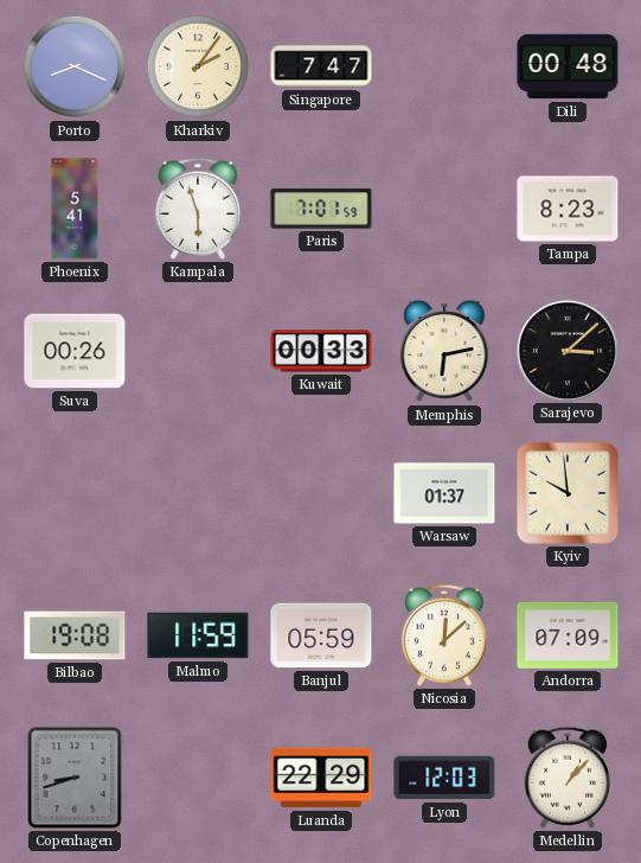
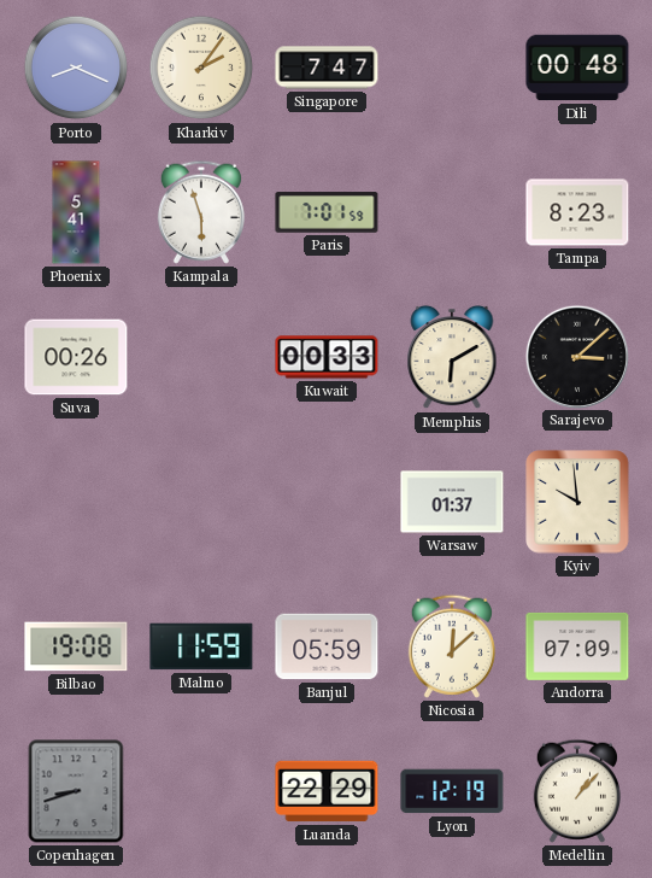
Memphis: 6:13 -> 6:10
Lyon: 12:03 -> 12:19
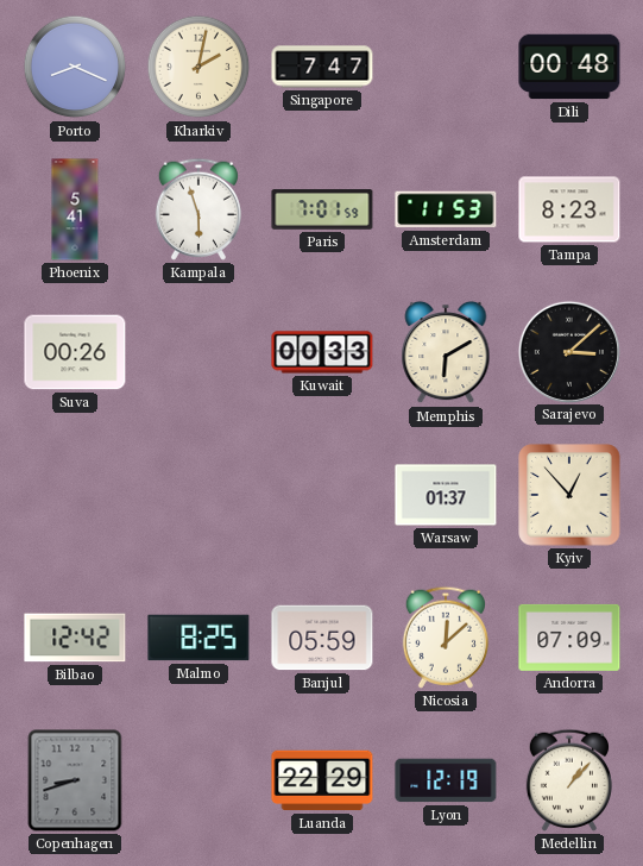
Kharkiv: 2:06 -> 2:02
Amsterdam: none -> 11:53
Kyiv: 9:59 -> 12:53
Bilbao: 19:08 -> 12:42
Malmo: 11:59 -> 8:25
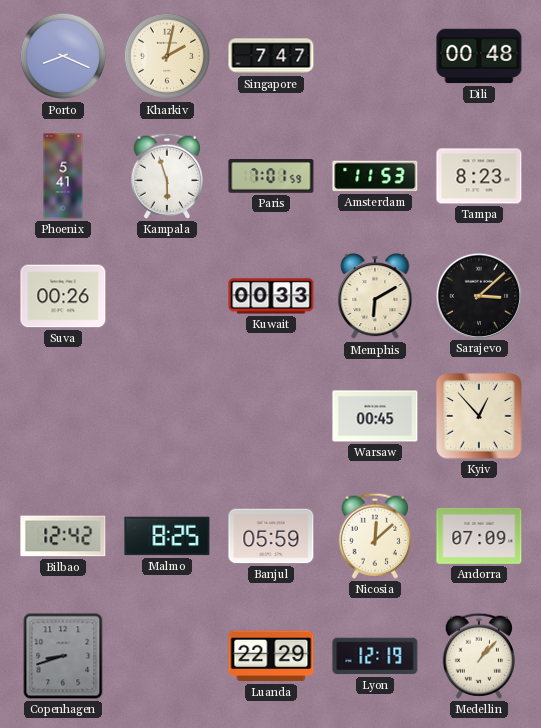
Warsaw: 01:37 -> 00:45
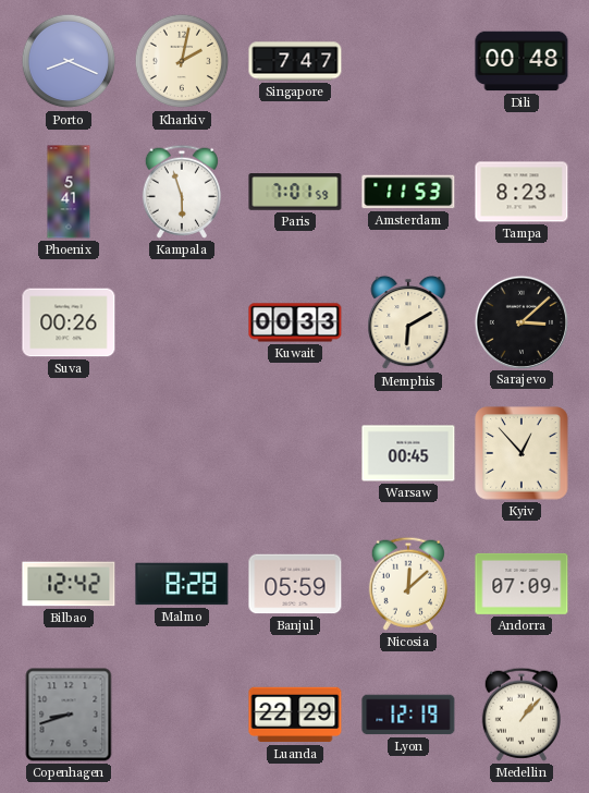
Malmo: 8:25 -> 8:28
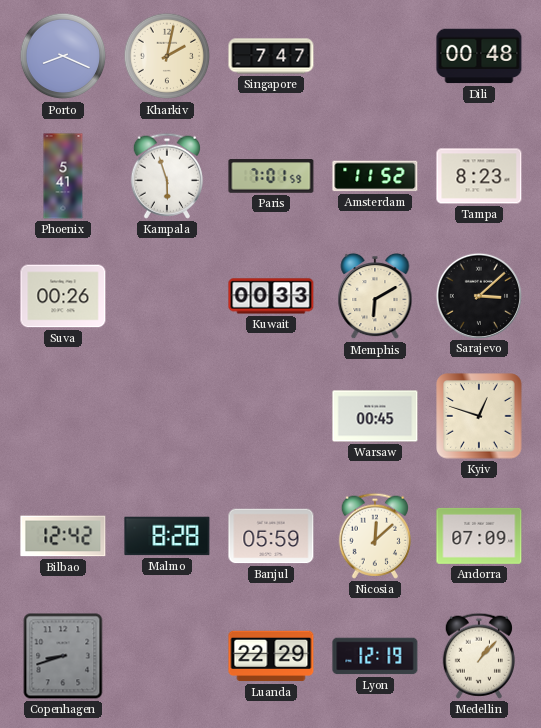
Amsterdam: 11:53 -> 11:52
Kyiv: 12:53 -> 12:48
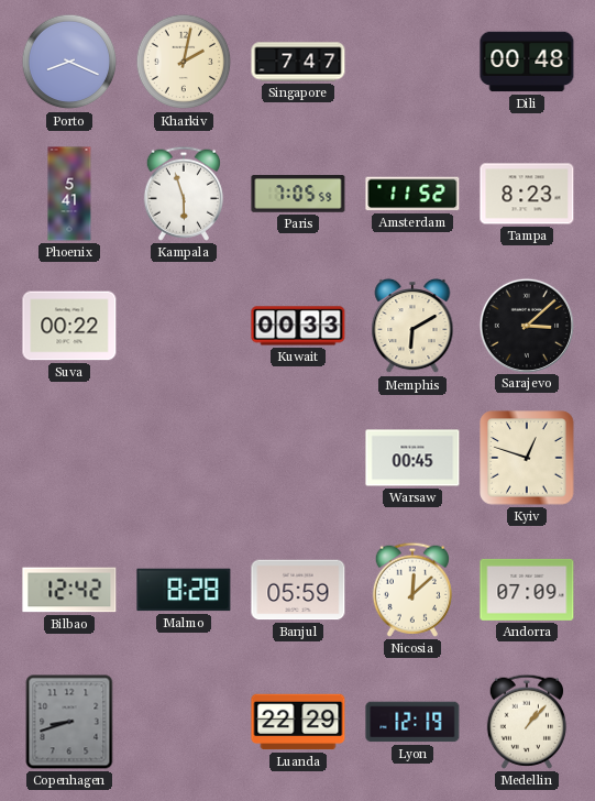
Paris: 7:01 -> 7:05
Suva: 00:26 -> 00:22
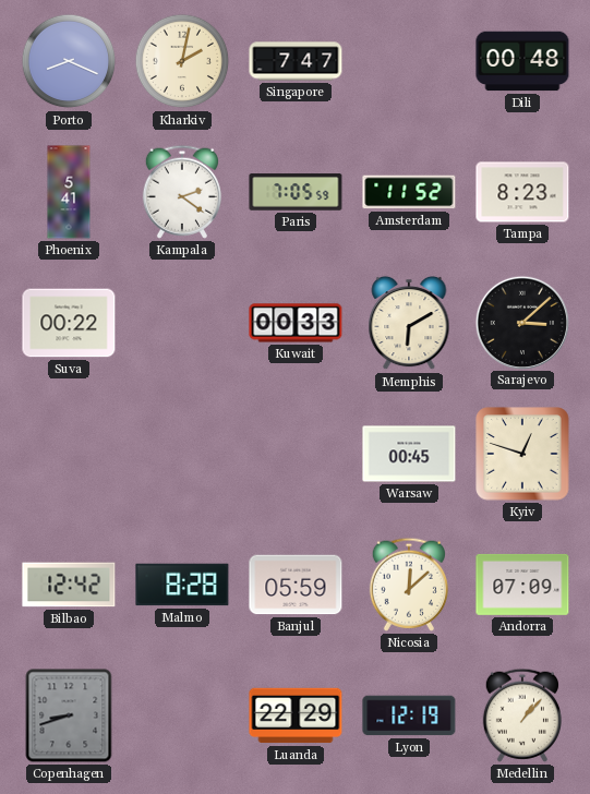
Kampala: 5:57 -> 2:21
